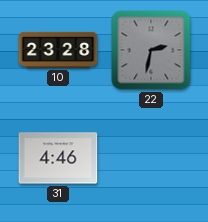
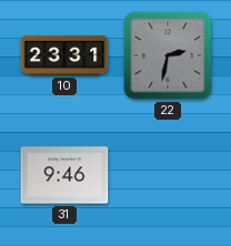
10: 23:28 -> 23:31
31: 4:46 -> 9:46
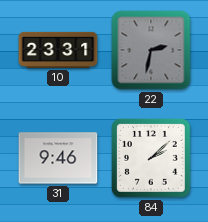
84: none -> 2:08
